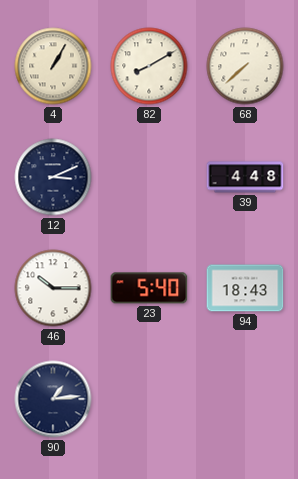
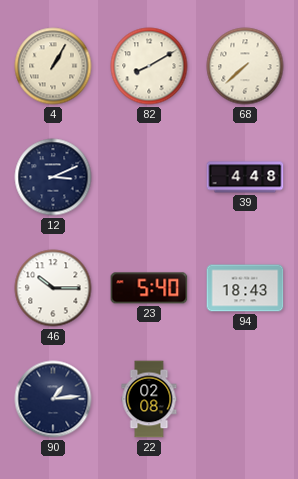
22: none -> 02:08
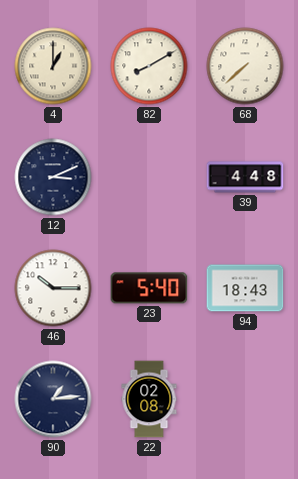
4: 1:05 -> 1:00
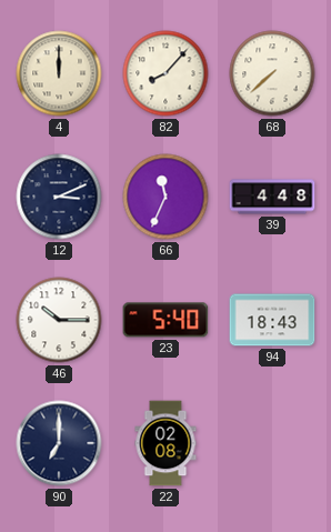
4: 1:00 -> 12:00
82: 8:10 -> 8:07
66: none -> 11:34
90: 1:14 -> 7:00
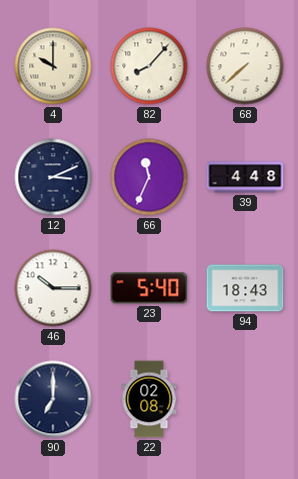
4: 12:00 -> 10:00
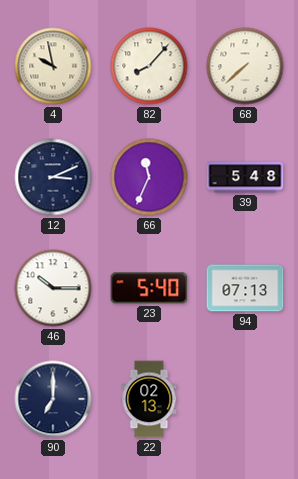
4: 10:00 -> 9:58
39: 4:48 -> 5:48
94: 18:43 -> 07:13
22: 02:08 -> 02:13
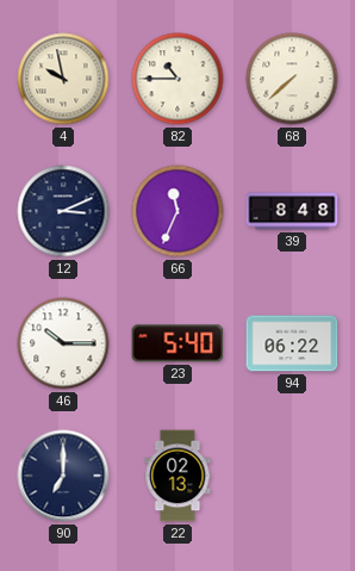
82: 8:07 -> 10:45
39: 5:48 -> 8:48
94: 07:13 -> 06:22
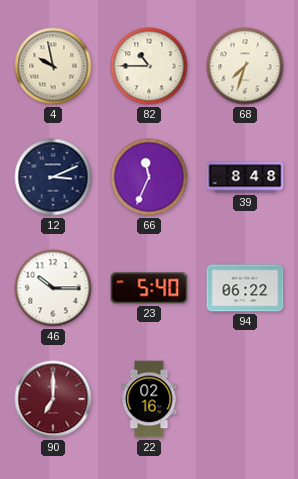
68: 7:38 -> 7:33
90 dial: navy -> burgundy
22: 02:13 -> 02:16
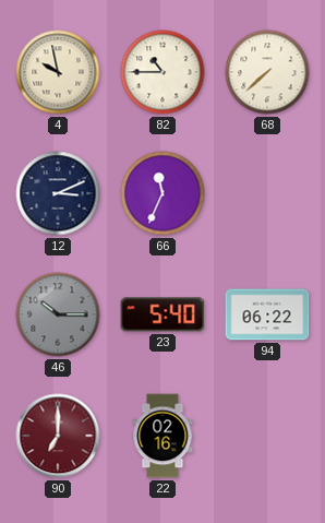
68: 7:33 -> 7:38
39: 8:48 -> none
46 dial: white -> grey
